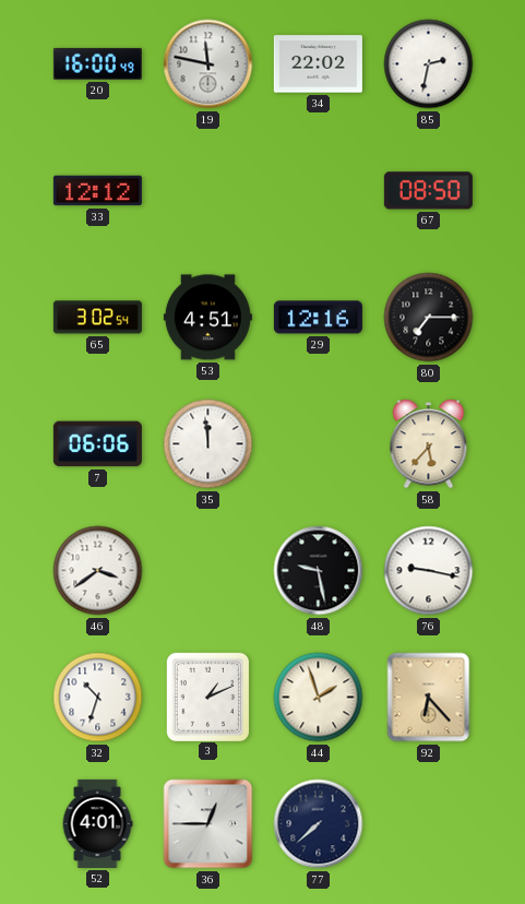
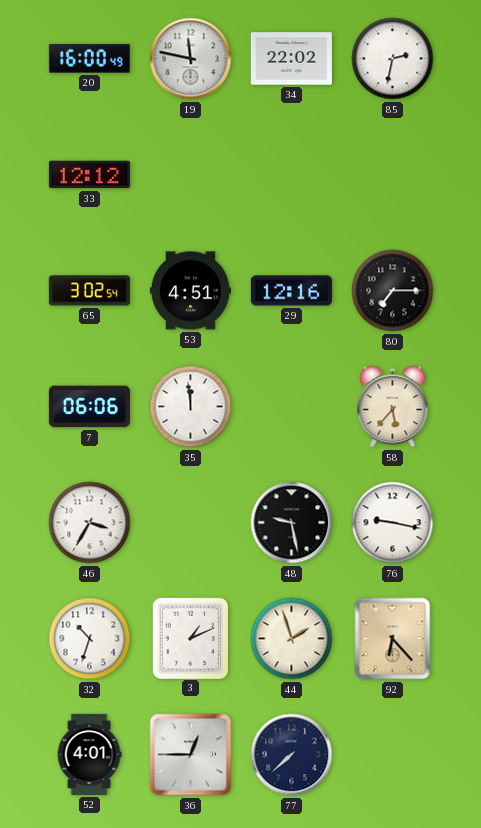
67: 08:50 -> none
46: 3:39 -> 3:35
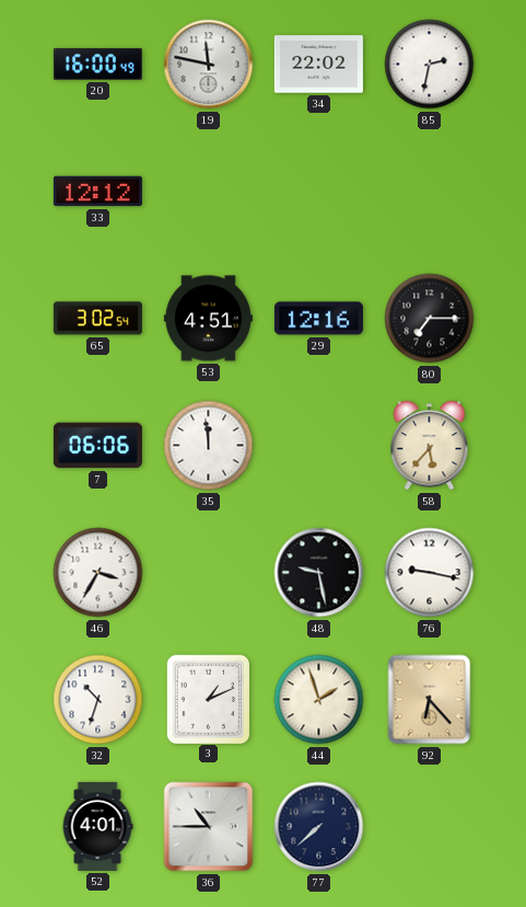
36: 12:45 -> 10:45
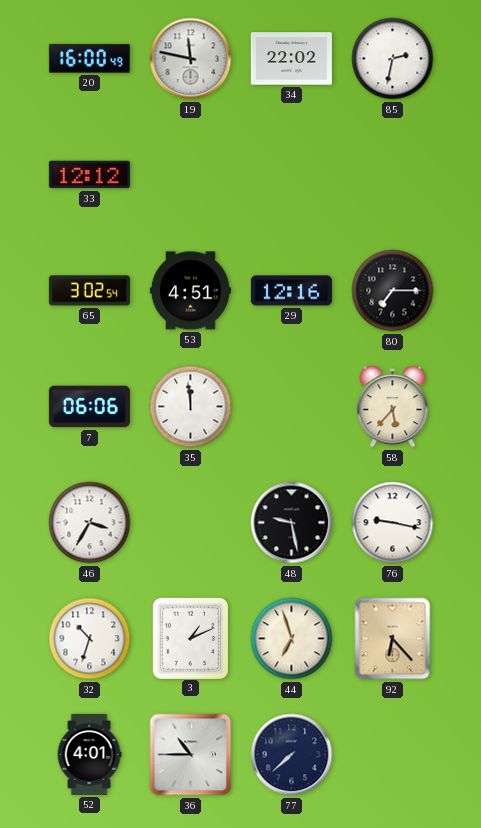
44: 1:57 -> 6:57
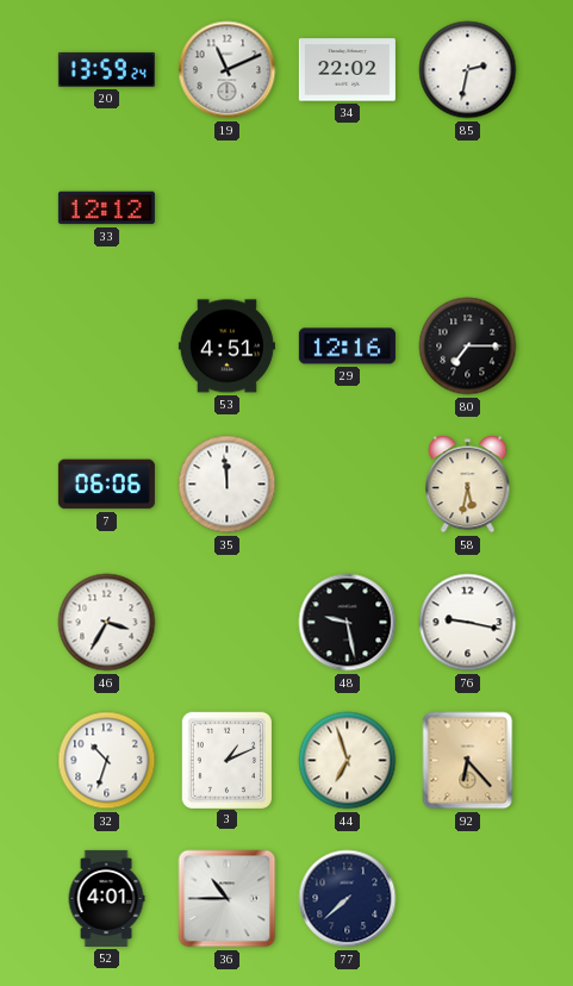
20: 16:00 -> 13:59
19: 11:47 -> 11:11
65: 3:02 -> none
58: 5:37 -> 5:32
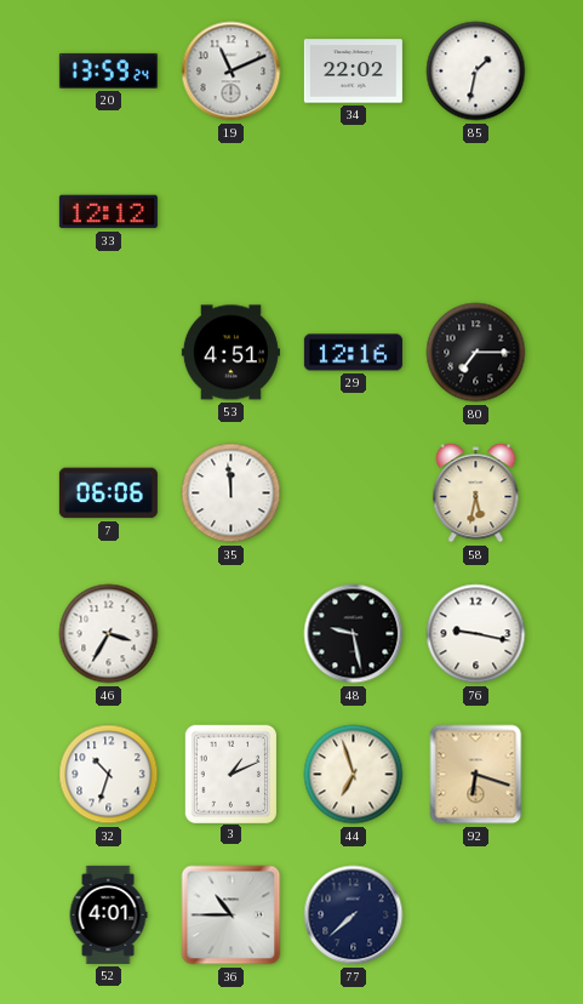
85: 2:32 -> 1:32
92: 6:23 -> 6:18
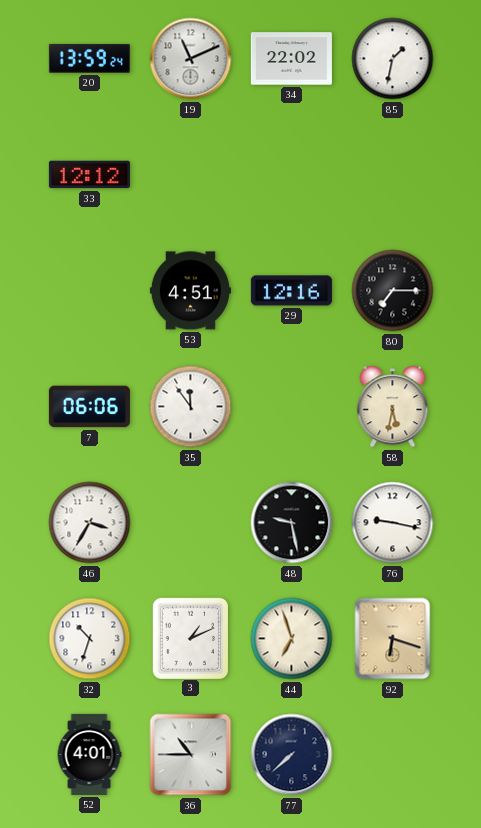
35: 11:59 -> 11:54
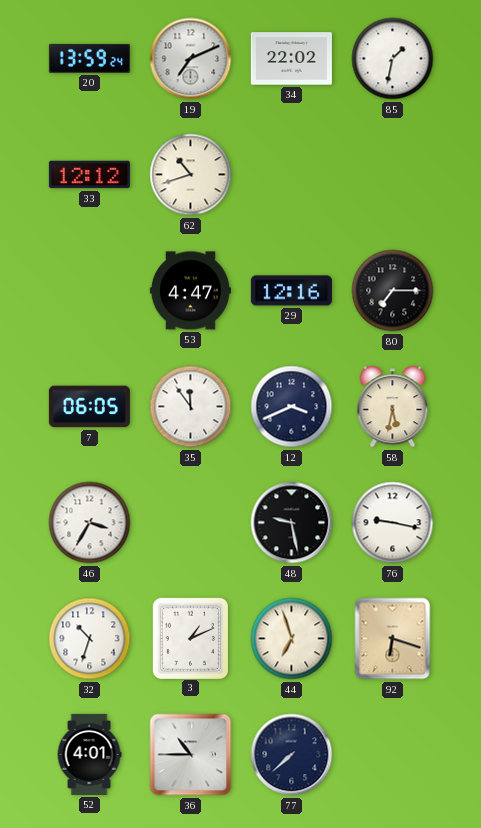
19: 11:11 -> 7:11
62: none -> 10:42
53: 4:51 -> 4:47
7: 06:06 -> 06:05
12: none -> 3:41
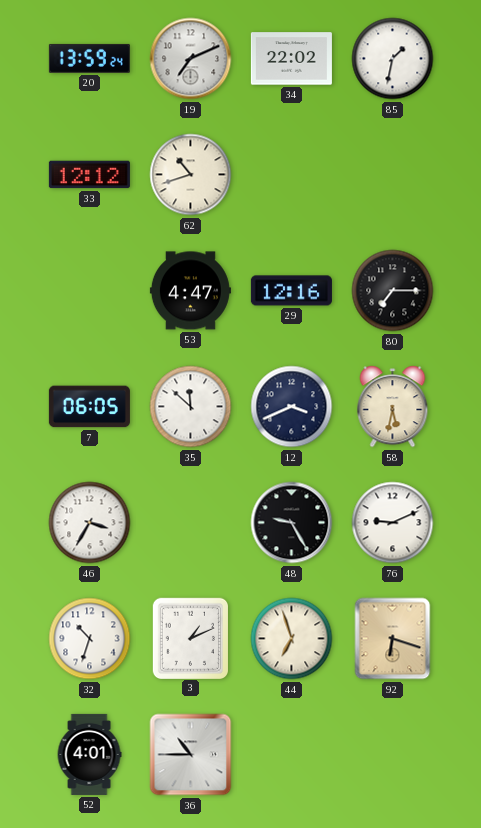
35: 11:54 -> 11:52
48: 9:28 -> 9:25
76: 9:17 -> 9:11
77: 7:38 -> none
